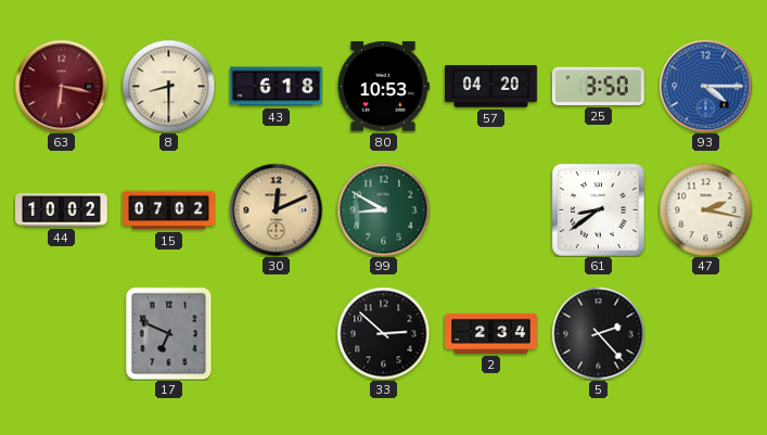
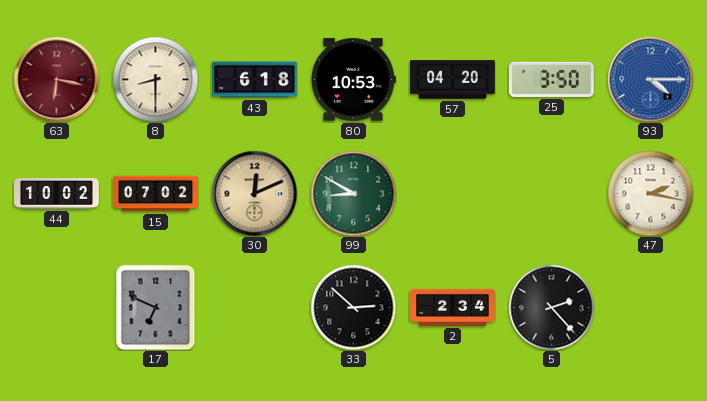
61: 8:39 -> none
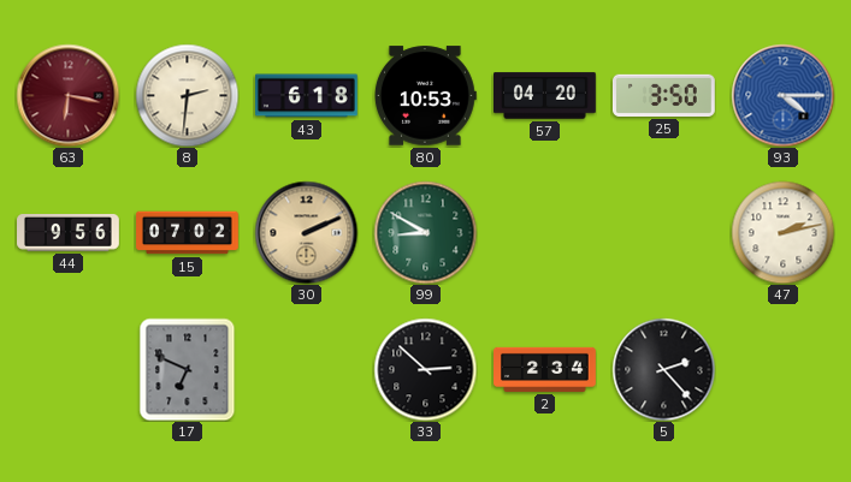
8: 8:30 -> 2:31
44: 10:02 -> 9:56
30: 12:11 -> 2:11
47: 2:17 -> 2:13
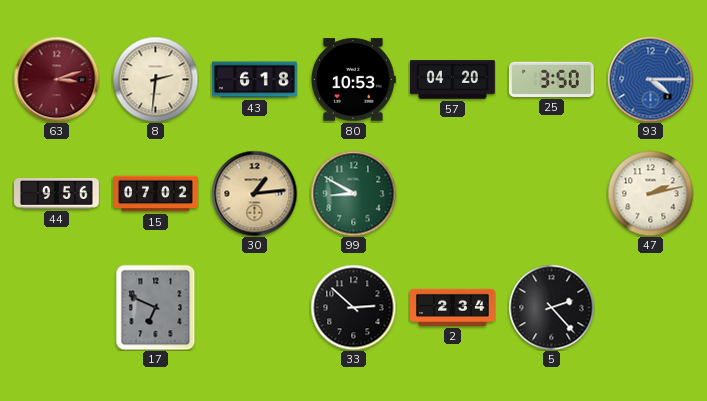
63: 6:17 -> 3:12
30: 2:11 -> 1:14
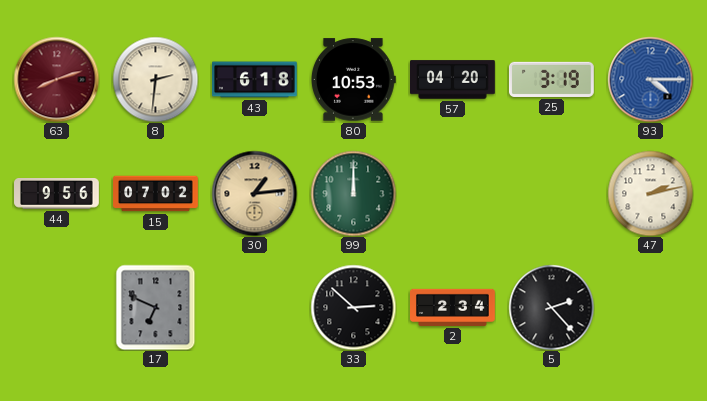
63: 3:12 -> 8:12
25: 3:50 -> 3:19
99: 8:50 -> 12:00
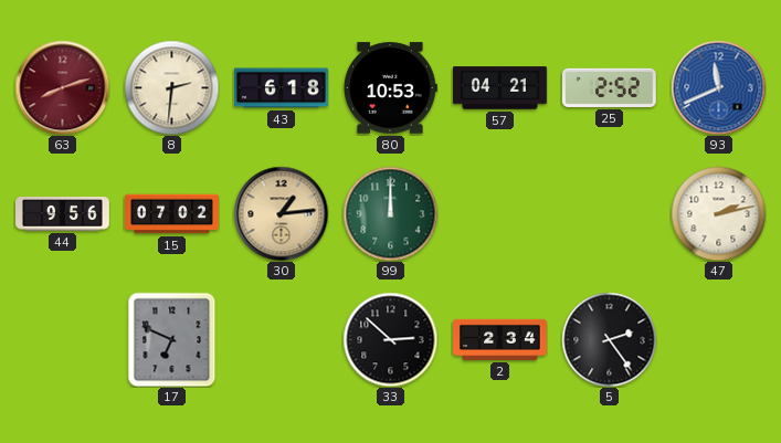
57: 04:20 -> 04:21
25: 3:19 -> 2:52
93: 4:15 -> 11:41
5: 2:23 -> 2:24
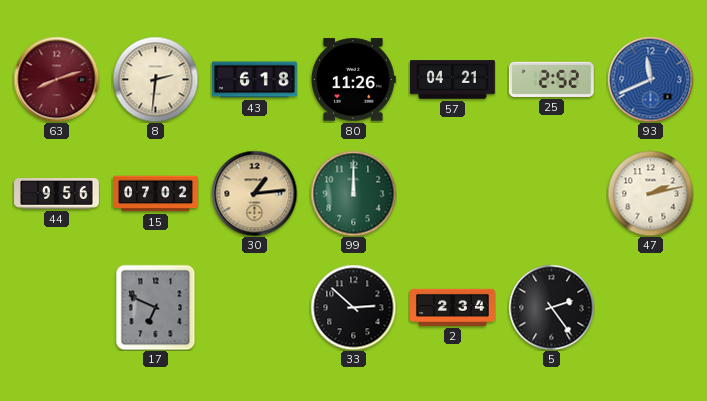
80: 10:53 -> 11:26
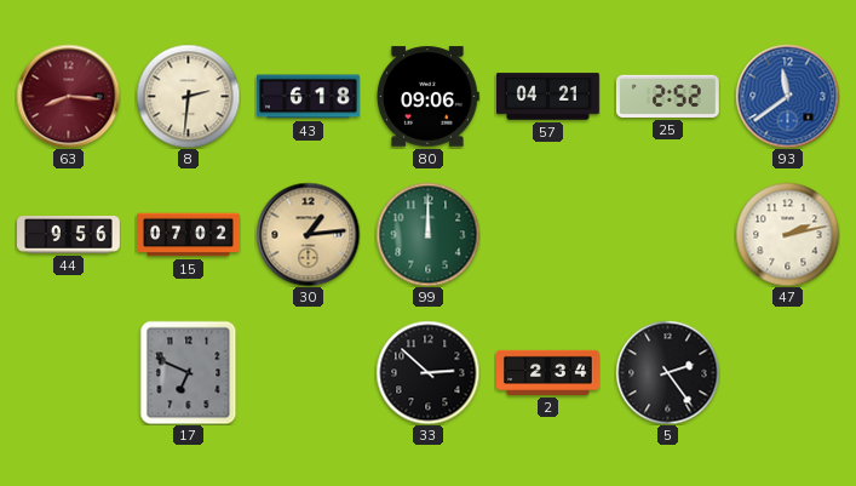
63: 8:12 -> 8:16
80: 11:26 -> 09:06
93: 11:41 -> 11:39
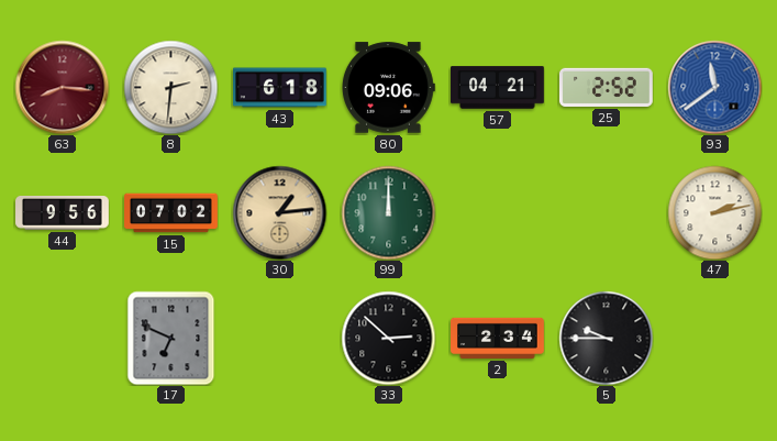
5: 2:24 -> 9:45
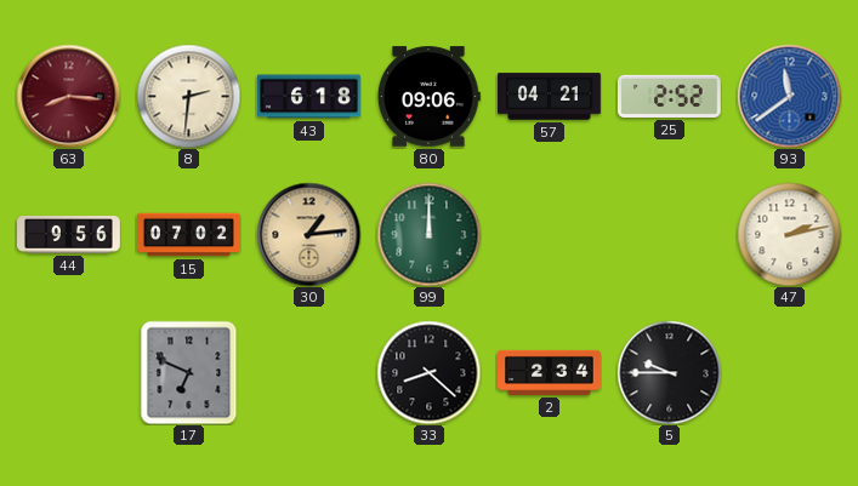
33: 2:52 -> 8:22
